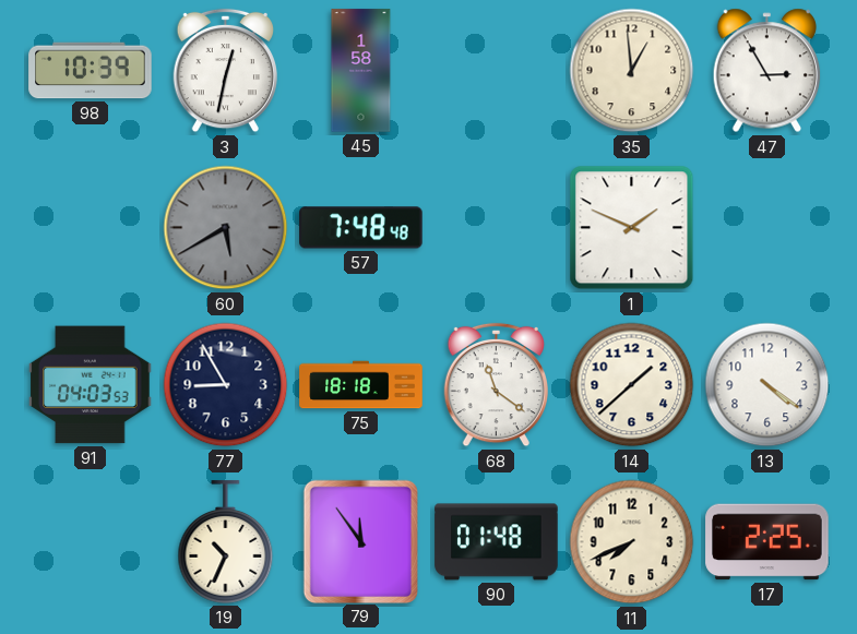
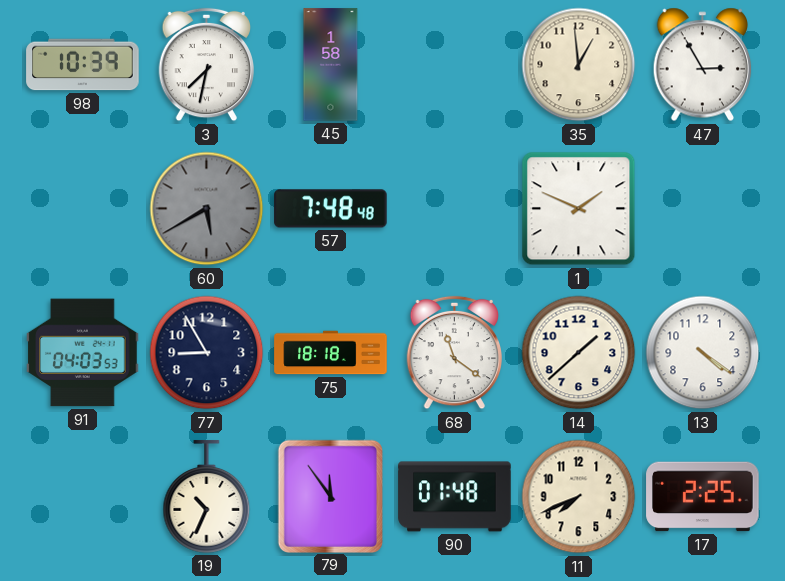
3: 12:32 -> 7:32
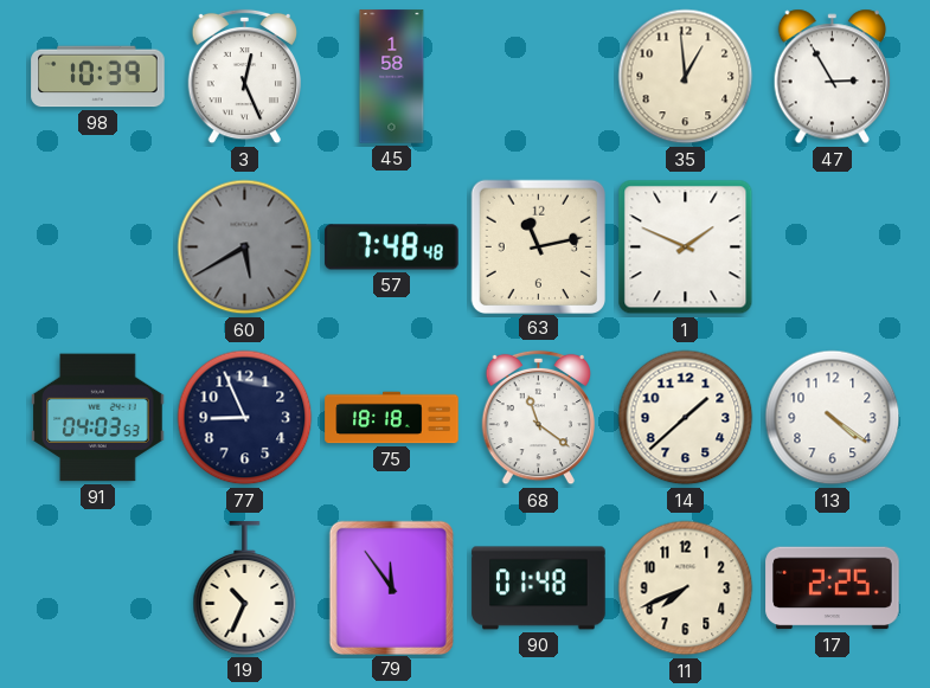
3: 7:32 -> 12:26
63: none -> 11:13
77: 8:55 -> 8:56
